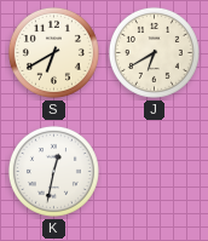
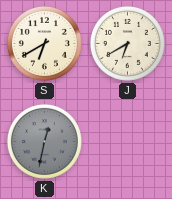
K dial: white -> grey
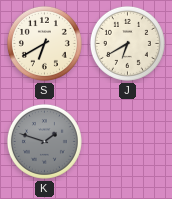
K: 12:32 -> 1:48
